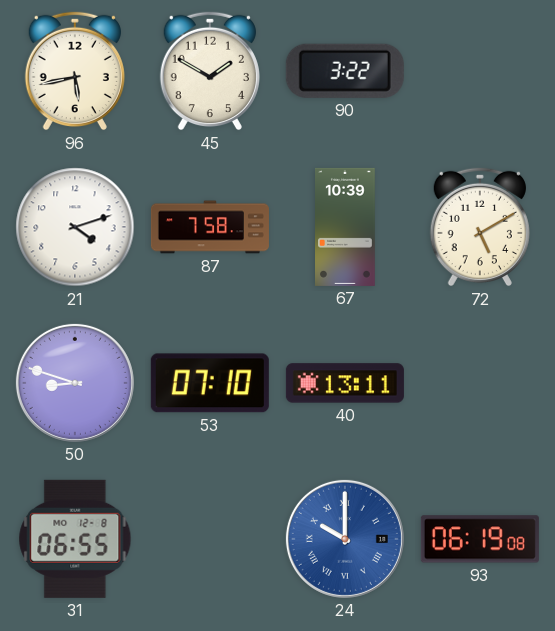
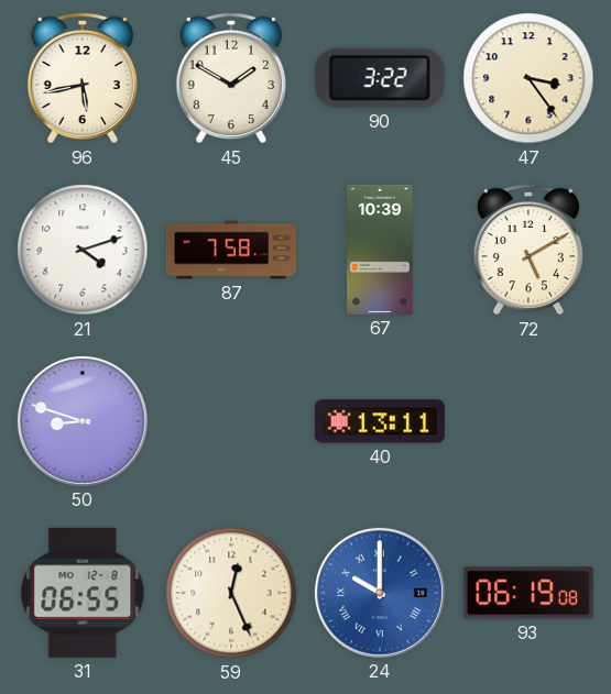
47: none -> 3:24
53: 07:10 -> none
59: none -> 12:26
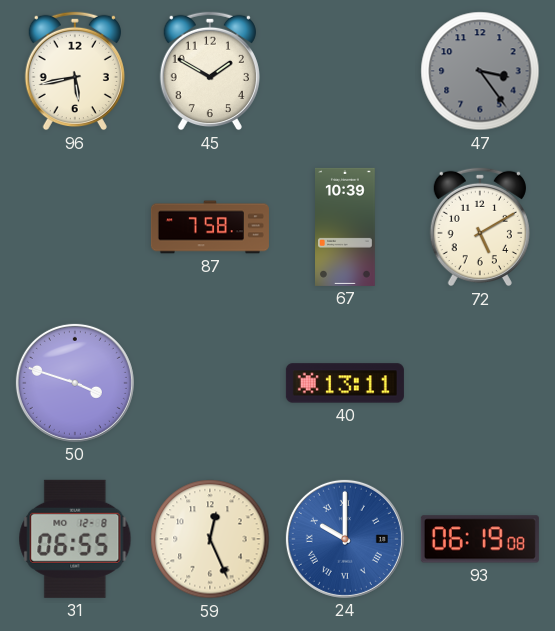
90: 3:22 -> none
47 dial: cream -> grey
21: 4:12 -> none
50: 8:48 -> 3:48
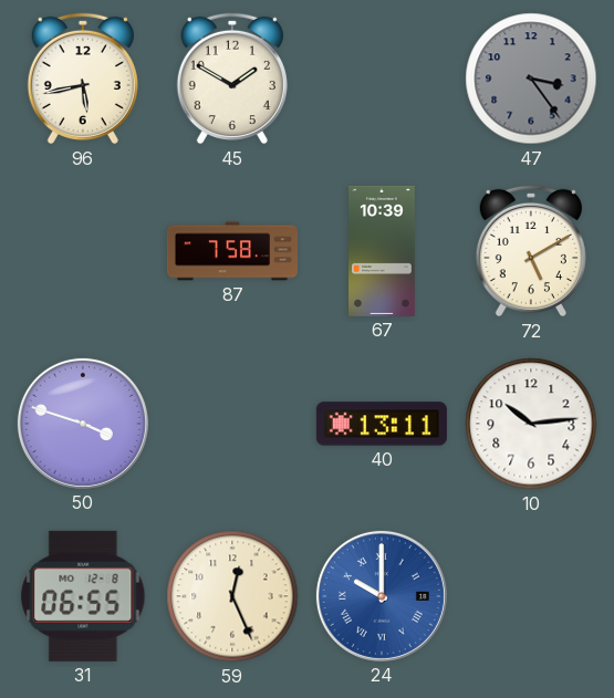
10: none -> 10:14
93: 06:19 -> none
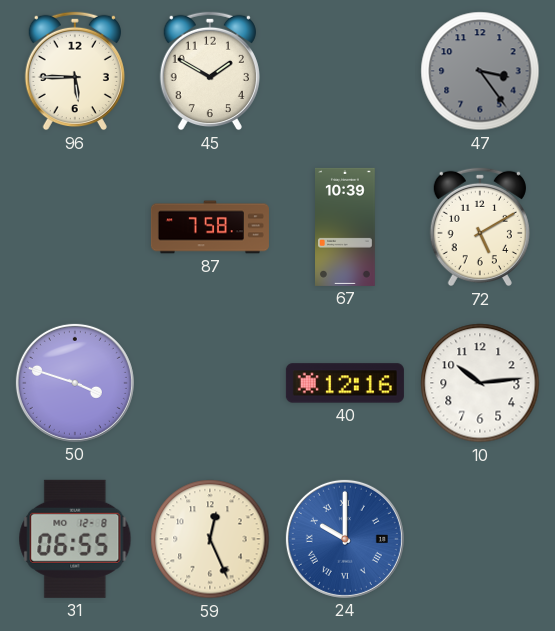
96: 5:43 -> 5:45
40: 13:11 -> 12:16
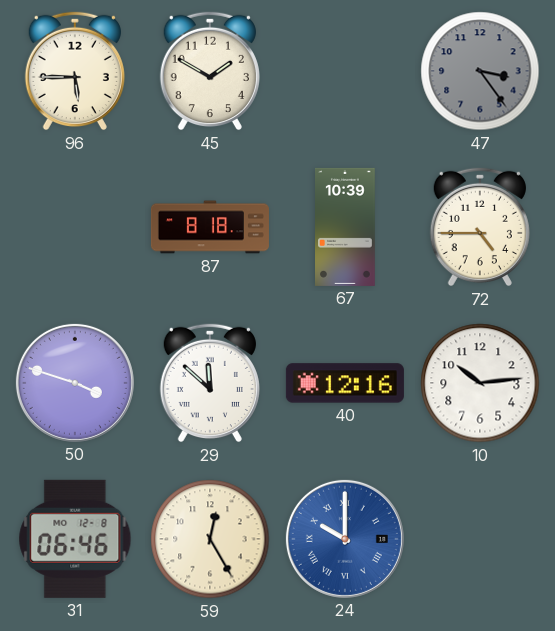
87: 7:58 -> 8:18
72: 5:10 -> 4:45
29: none -> 11:52
31: 06:55 -> 06:46
59: 12:26 -> 12:25
